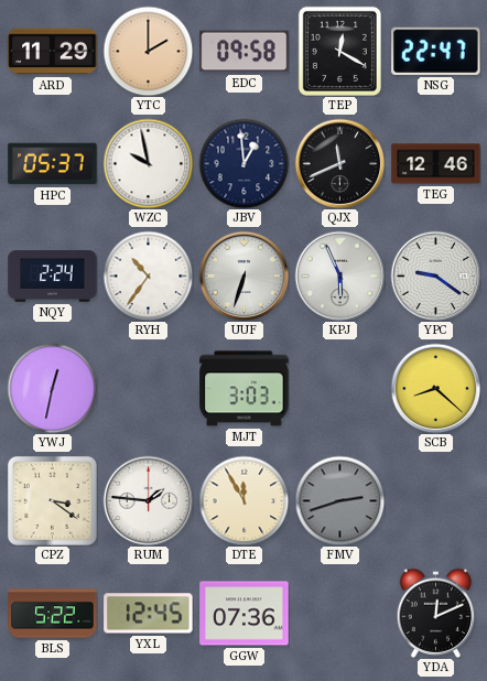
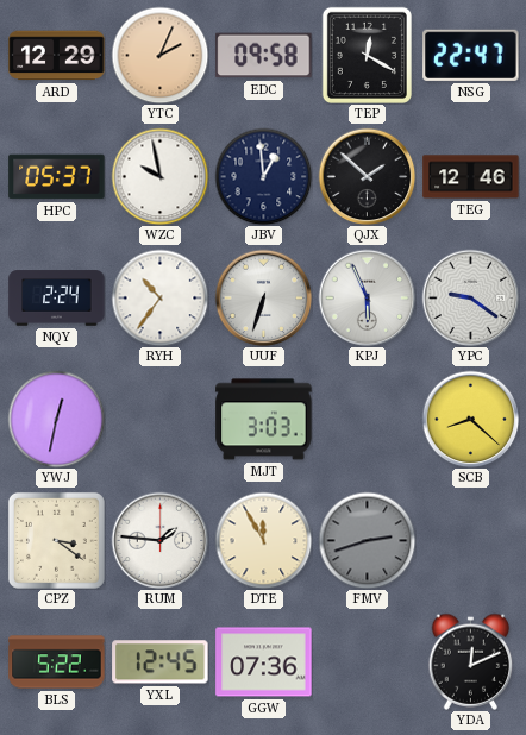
ARD: 11:29 -> 12:29
YTC: 2:00 -> 2:04
QJX: 11:41 -> 1:52
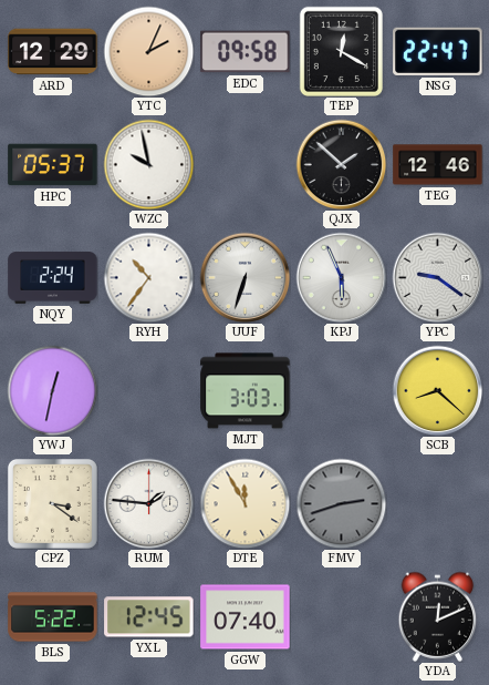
JBV: 12:59 -> none
GGW: 07:36 -> 07:40
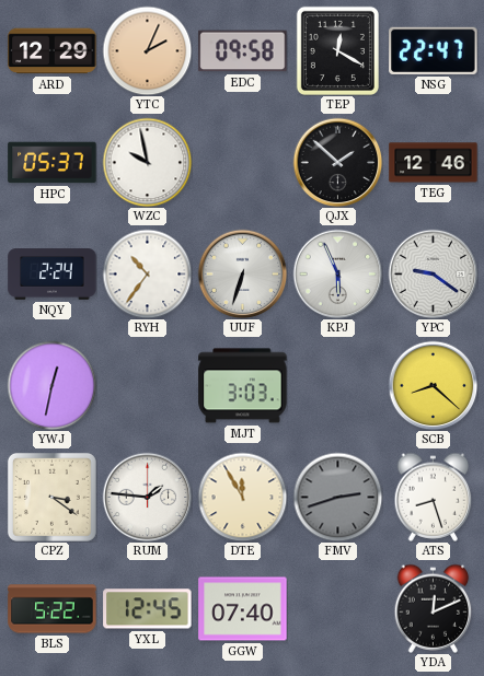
ATS: none -> 8:27
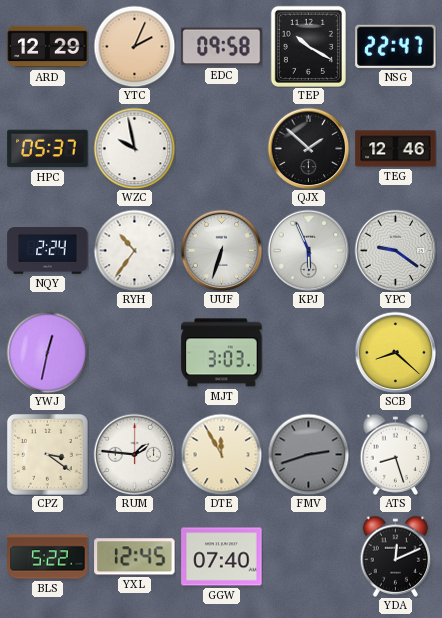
TEP: 12:20 -> 10:20
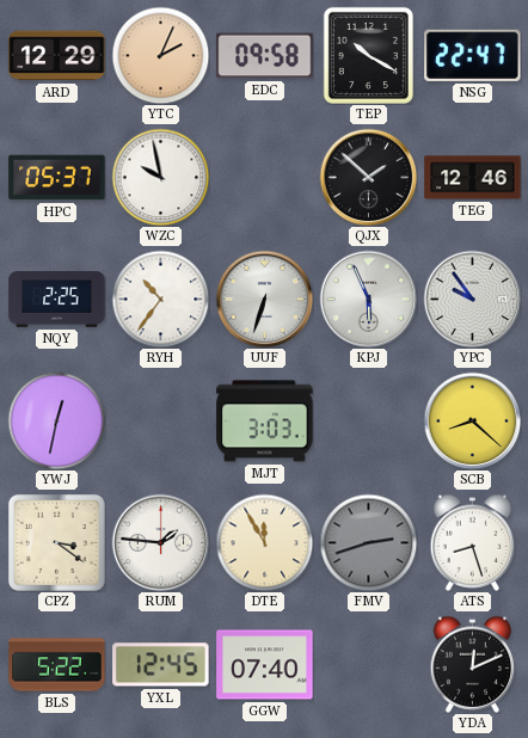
NQY: 2:24 -> 2:25
YPC: 9:21 -> 9:54
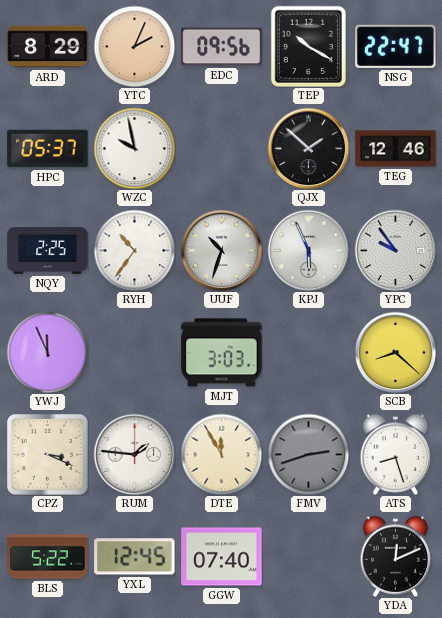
ARD: 12:29 -> 8:29
EDC: 09:58 -> 09:56
UUF: 6:33 -> 10:33
YWJ: 12:32 -> 11:56
CPZ: 3:21 -> 3:19
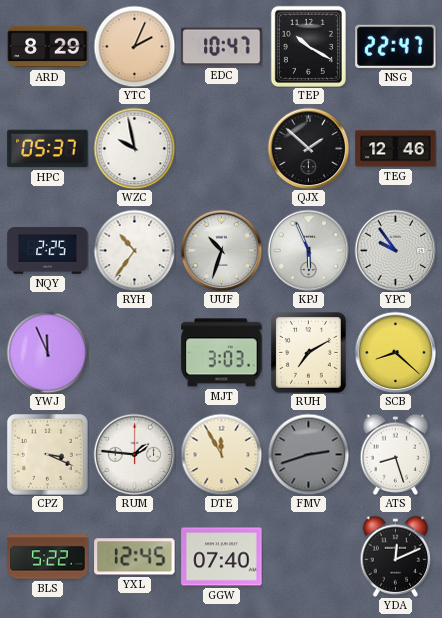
EDC: 09:56 -> 10:47
RUH: none -> 7:10
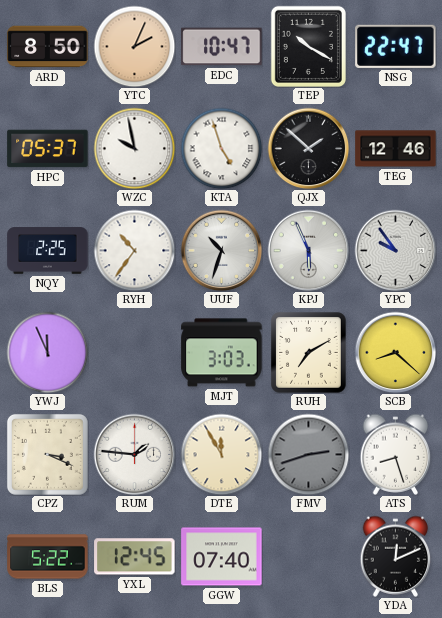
ARD: 8:29 -> 8:50
KTA: none -> 4:57
